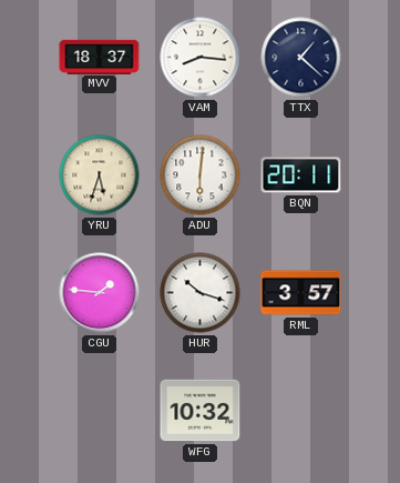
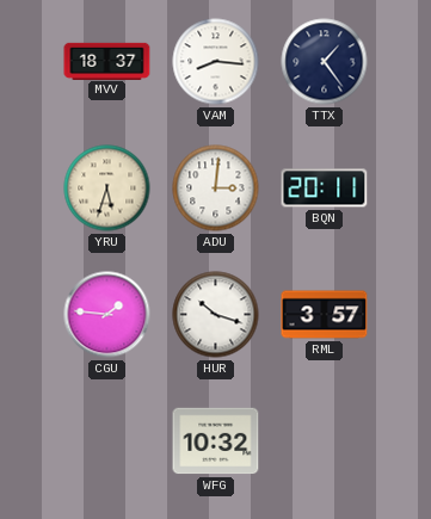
TTX: 1:22 -> 1:24
ADU: 6:01 -> 3:01
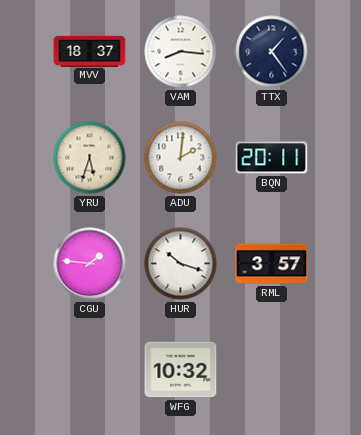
ADU: 3:01 -> 2:01
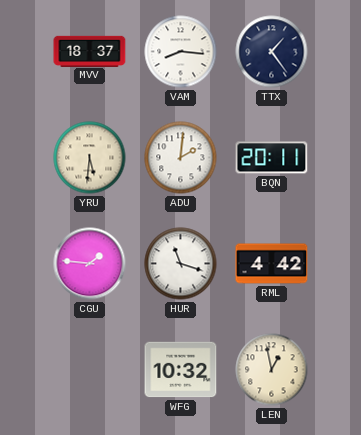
YRU: 5:33 -> 5:31
HUR: 10:18 -> 11:18
RML: 3:57 -> 4:42
LEN: none -> 12:58
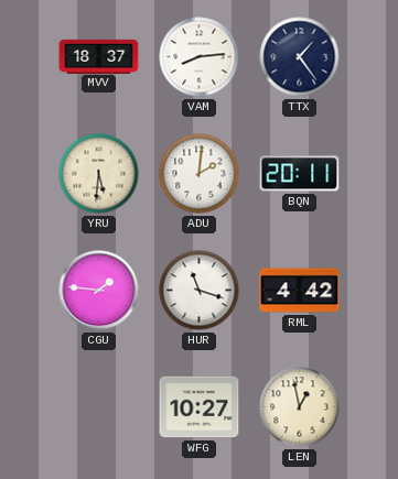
VAM: 8:16 -> 8:14
WFG: 10:32 -> 10:27
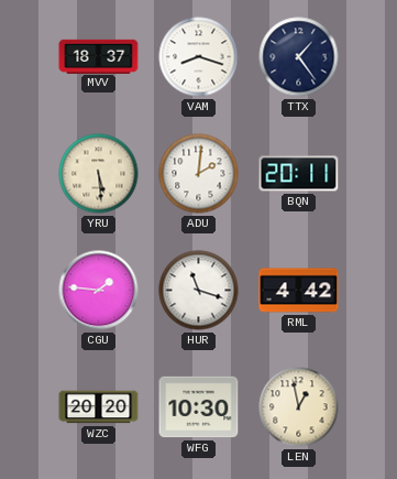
VAM: 8:14 -> 8:18
YRU: 5:31 -> 5:29
WZC: none -> 20:20
WFG: 10:27 -> 10:30
